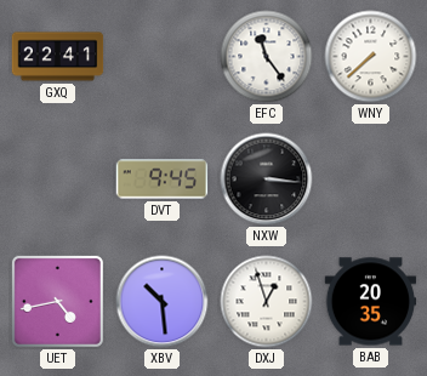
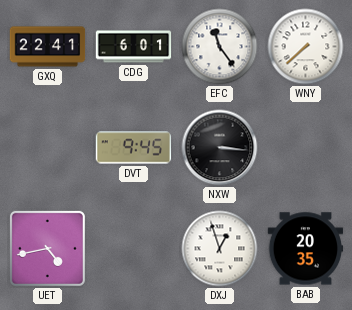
CDG: none -> 6:01
XBV: 10:29 -> none
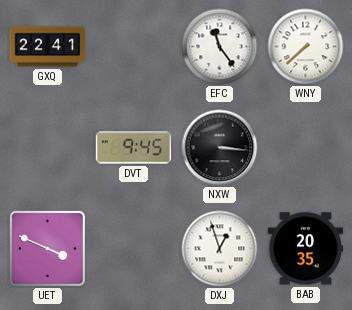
CDG: 6:01 -> none
UET: 4:43 -> 3:49
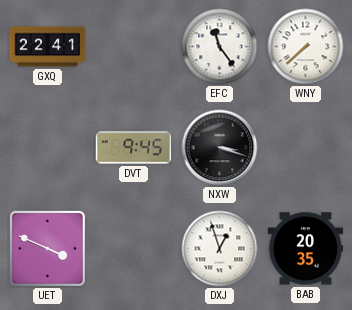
NXW: 3:16 -> 3:18
